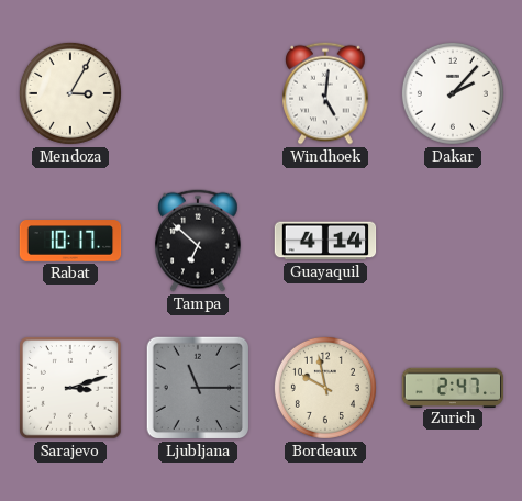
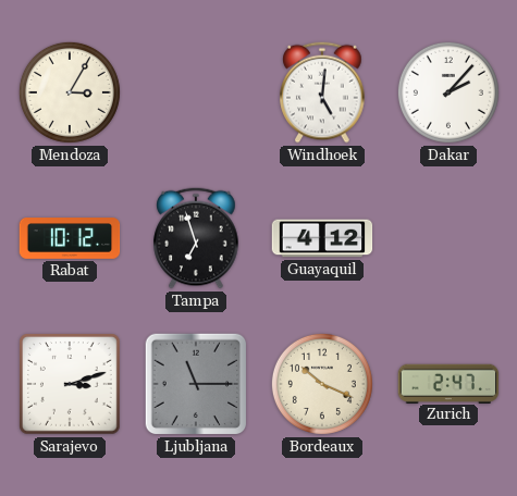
Rabat: 10:17 -> 10:12
Tampa: 6:52 -> 6:57
Guayaquil: 4:14 -> 4:12
Bordeaux: 9:58 -> 10:19
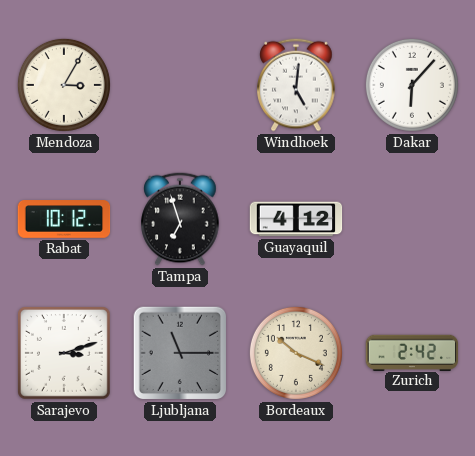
Dakar: 2:07 -> 6:07
Zurich: 2:47 -> 2:42
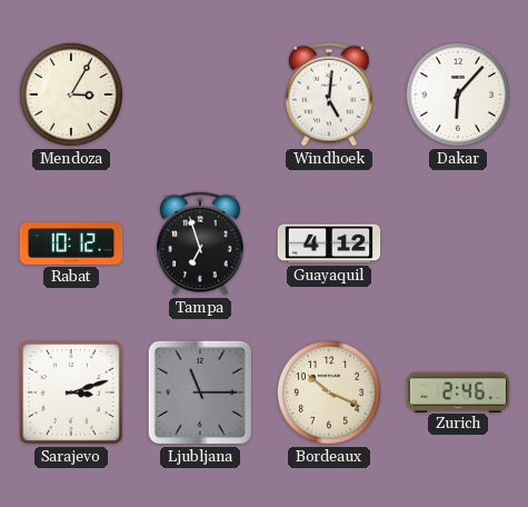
Zurich: 2:42 -> 2:46
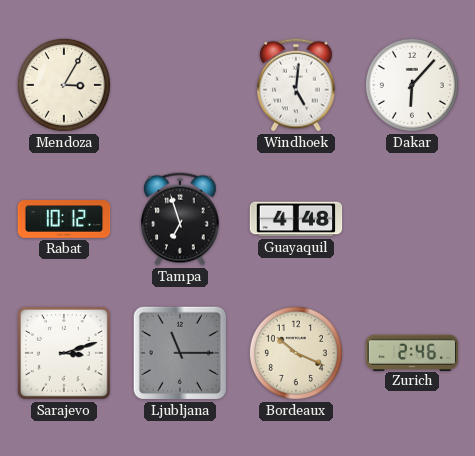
Guayaquil: 4:12 -> 4:48
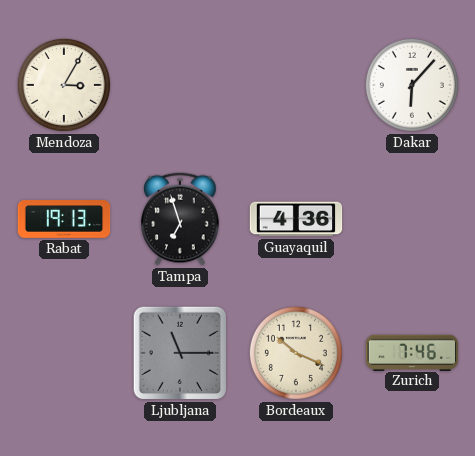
Windhoek: 5:01 -> none
Rabat: 10:12 -> 19:13
Guayaquil: 4:48 -> 4:36
Sarajevo: 3:12 -> none
Zurich: 2:46 -> 7:46
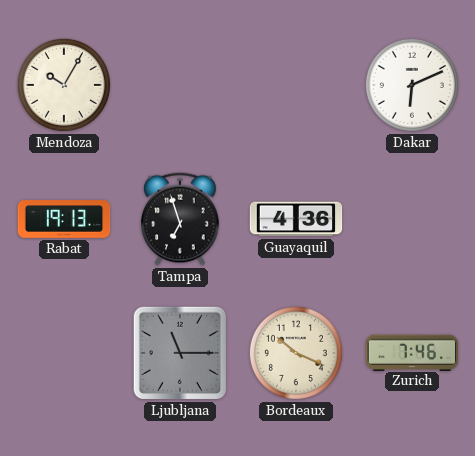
Mendoza: 3:05 -> 10:05
Dakar: 6:07 -> 6:11
